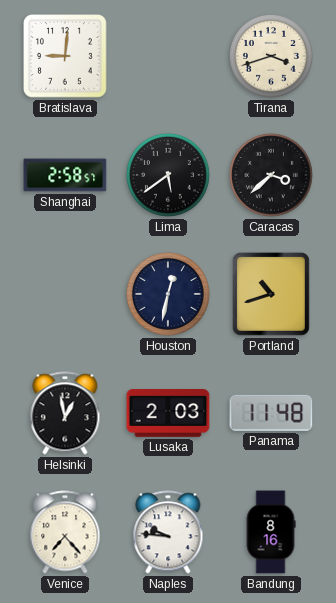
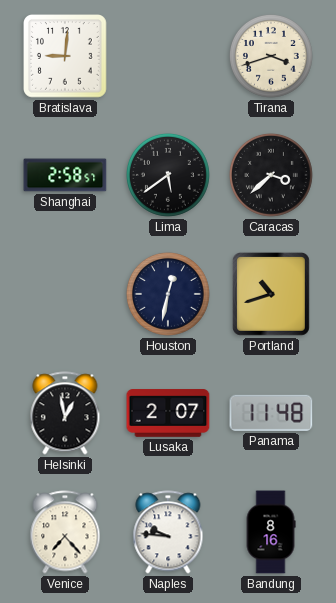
Lusaka: 2:03 -> 2:07
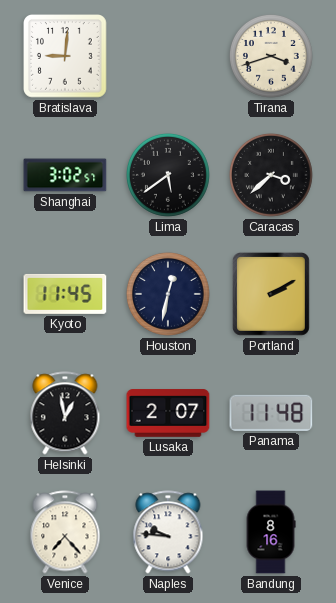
Shanghai: 2:58 -> 3:02
Kyoto: none -> 11:45
Portland: 10:42 -> 2:10
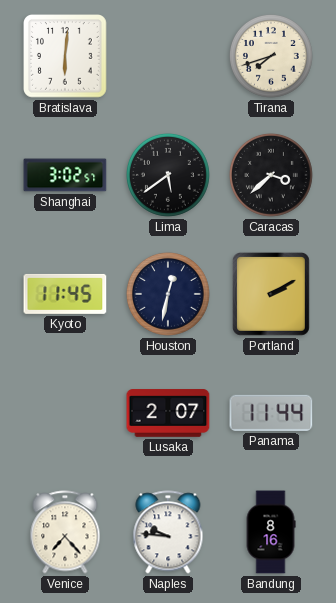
Bratislava: 9:01 -> 6:01
Tirana: 3:42 -> 7:42
Helsinki: 12:58 -> none
Panama: 11:48 -> 11:44
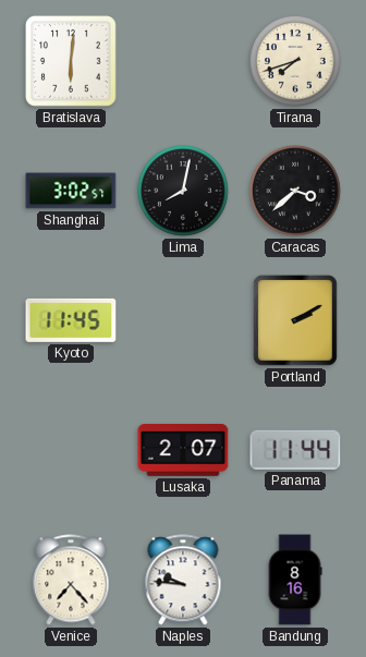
Lima: 5:39 -> 8:02
Houston: 12:32 -> none
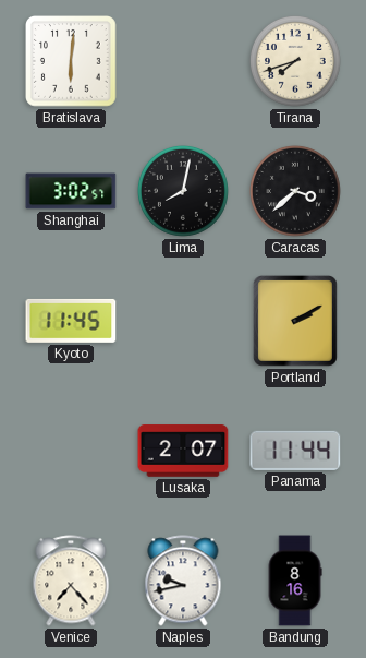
Naples: 9:46 -> 9:43
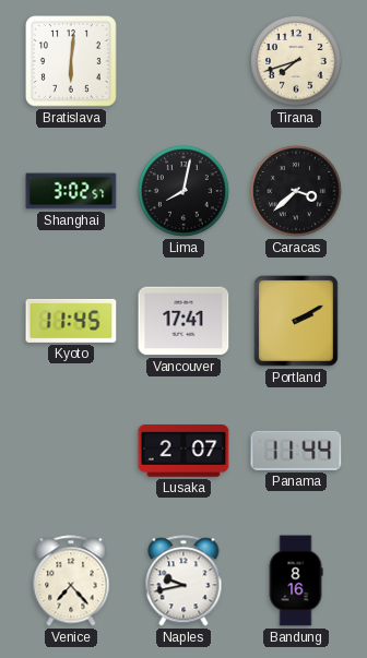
Vancouver: none -> 17:41
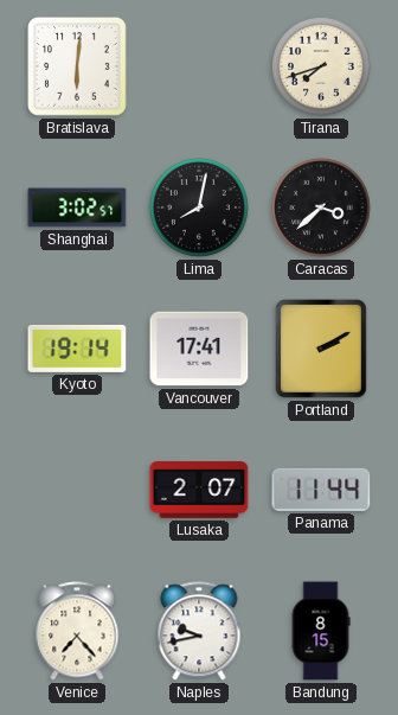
Kyoto: 11:45 -> 19:14
Bandung: 8:16 -> 8:15
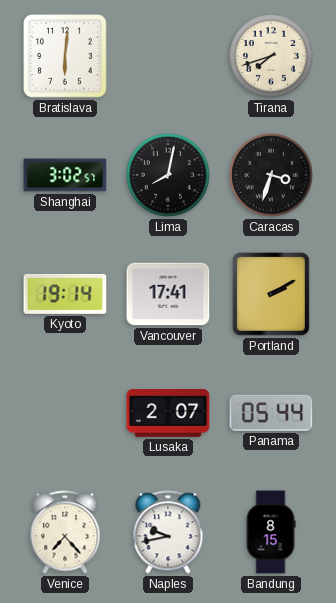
Caracas: 3:38 -> 3:33
Panama: 11:44 -> 05:44
